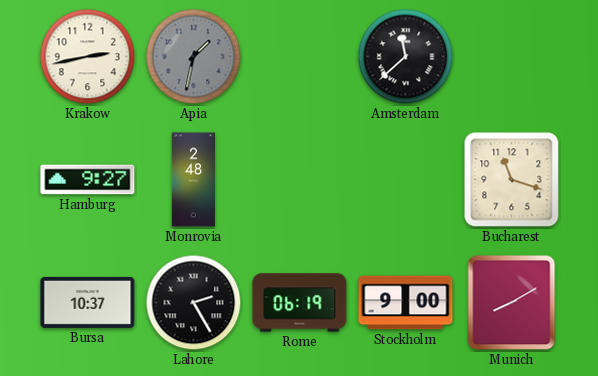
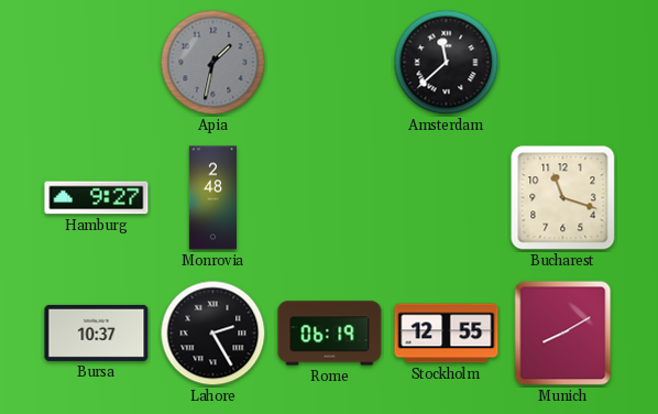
Krakow: 2:43 -> none
Stockholm: 9:00 -> 12:55
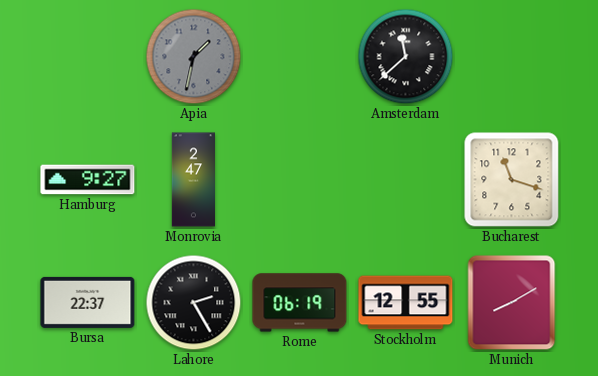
Monrovia: 2:48 -> 2:47
Bursa: 10:37 -> 22:37
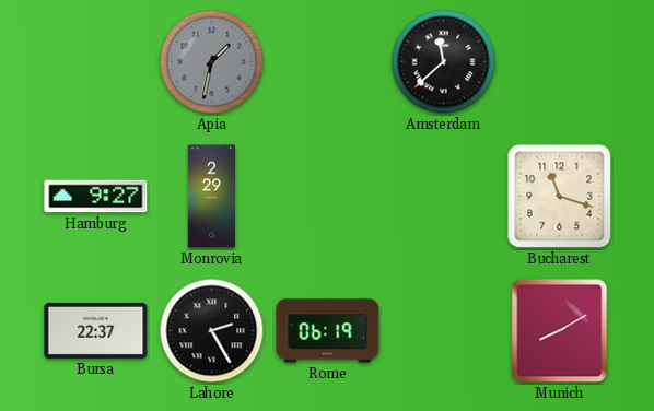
Monrovia: 2:47 -> 2:29
Stockholm: 12:55 -> none
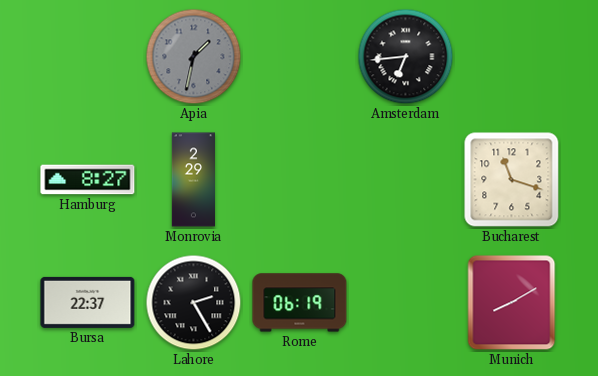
Amsterdam: 11:38 -> 6:44
Hamburg: 9:27 -> 8:27
